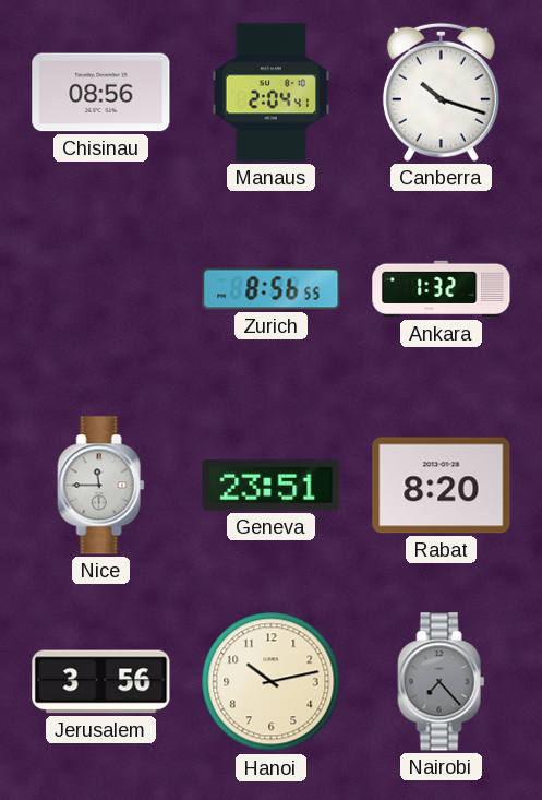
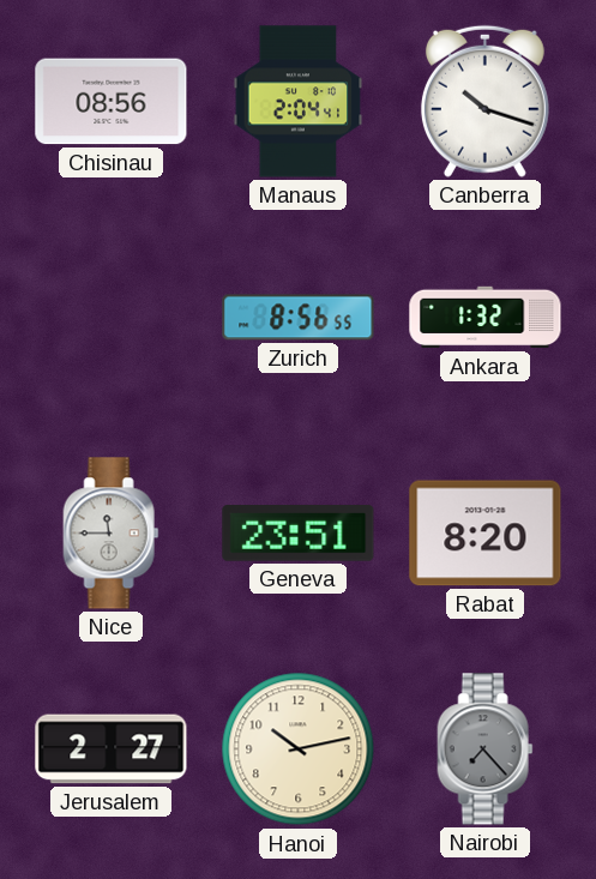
Jerusalem: 3:56 -> 2:27
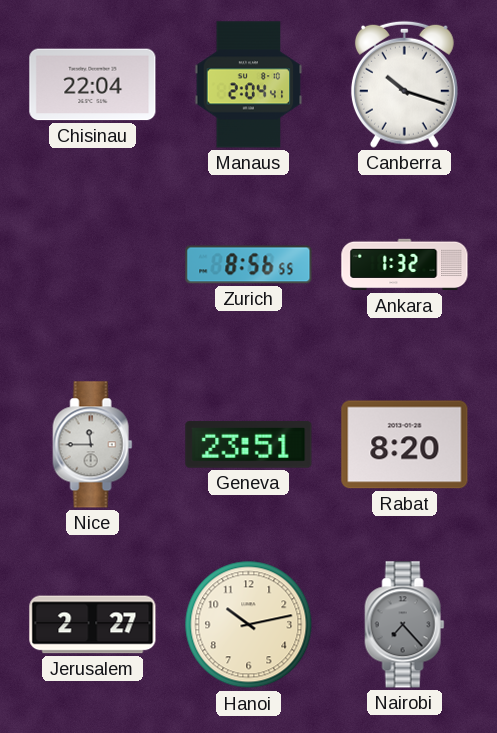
Chisinau: 08:56 -> 22:04
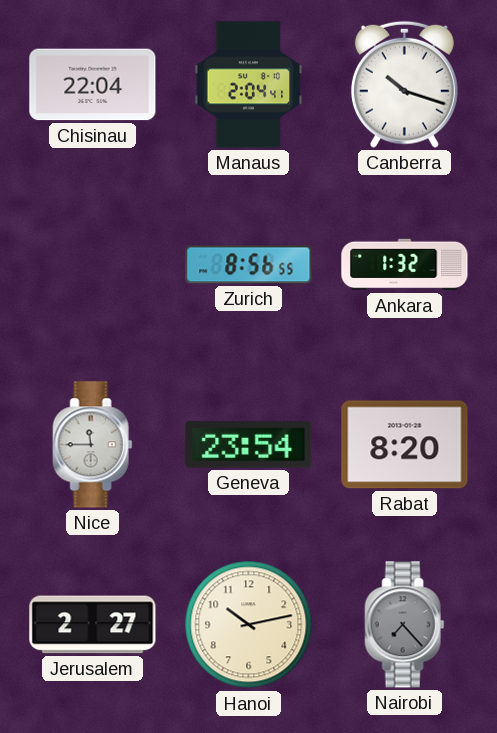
Geneva: 23:51 -> 23:54
